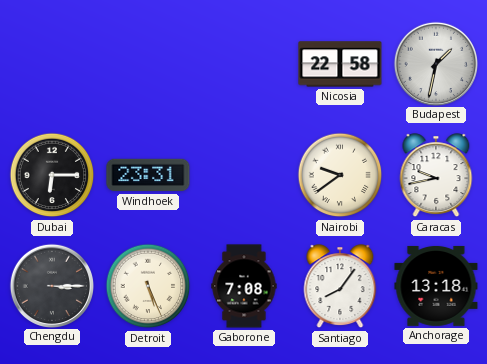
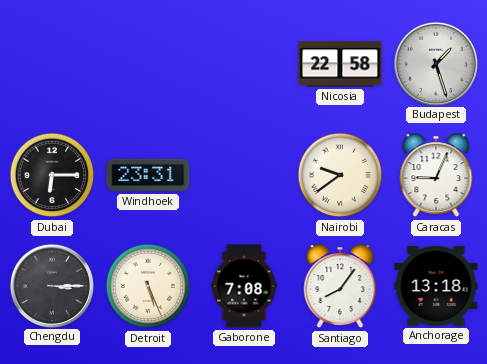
Budapest: 1:32 -> 1:27
Caracas: 9:43 -> 9:04
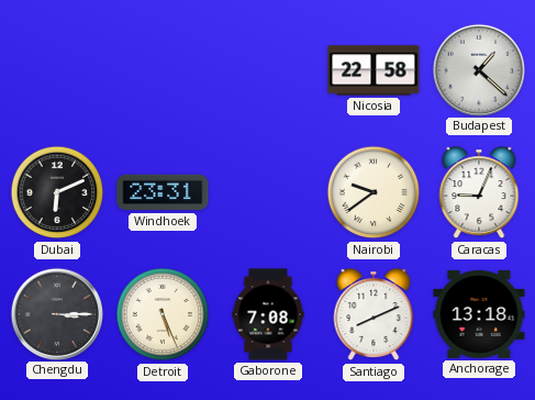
Budapest: 1:27 -> 1:22
Dubai: 6:15 -> 6:11
Santiago: 8:06 -> 8:11
